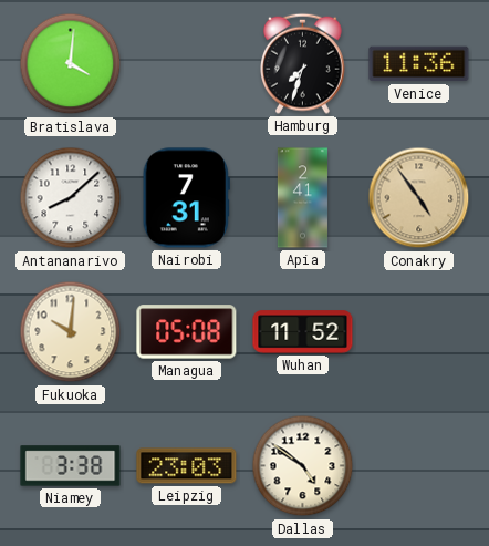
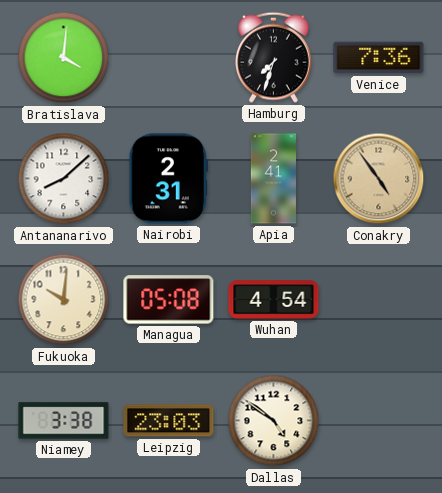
Venice: 11:36 -> 7:36
Nairobi: 7:31 -> 2:31
Wuhan: 11:52 -> 4:54
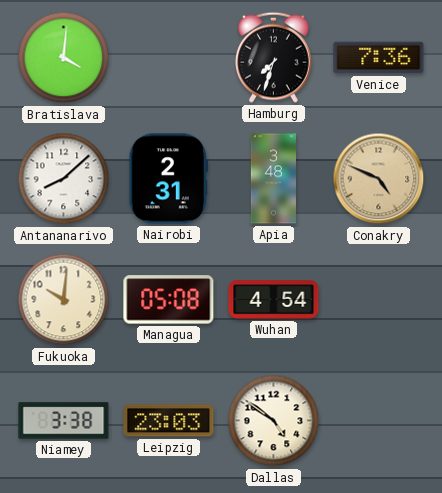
Apia: 2:41 -> 3:48
Conakry: 4:54 -> 4:49
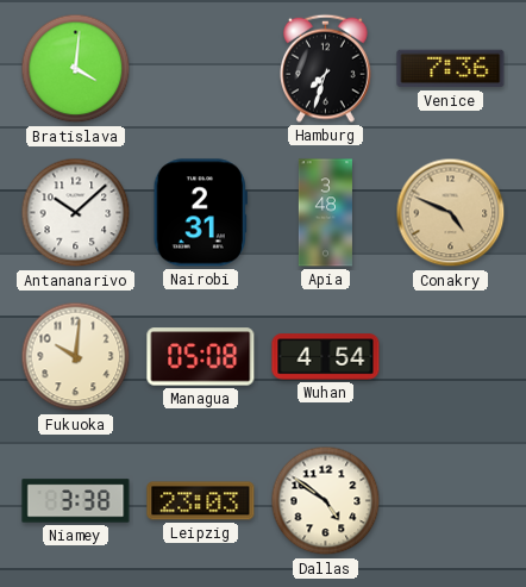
Antananarivo: 8:08 -> 10:08
